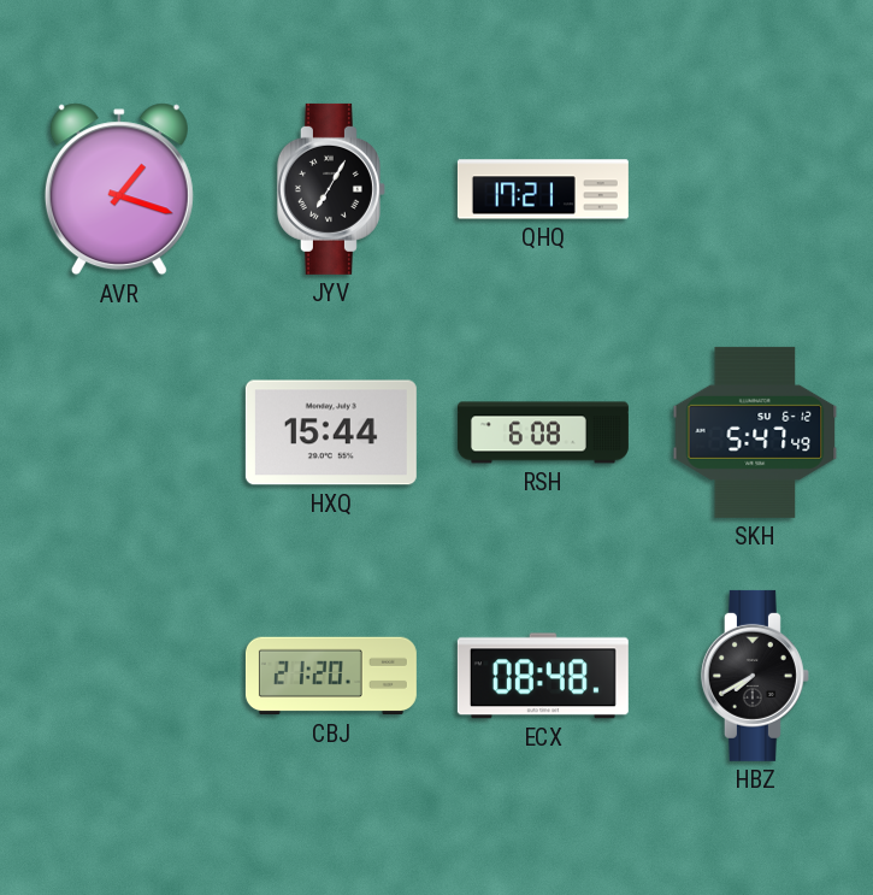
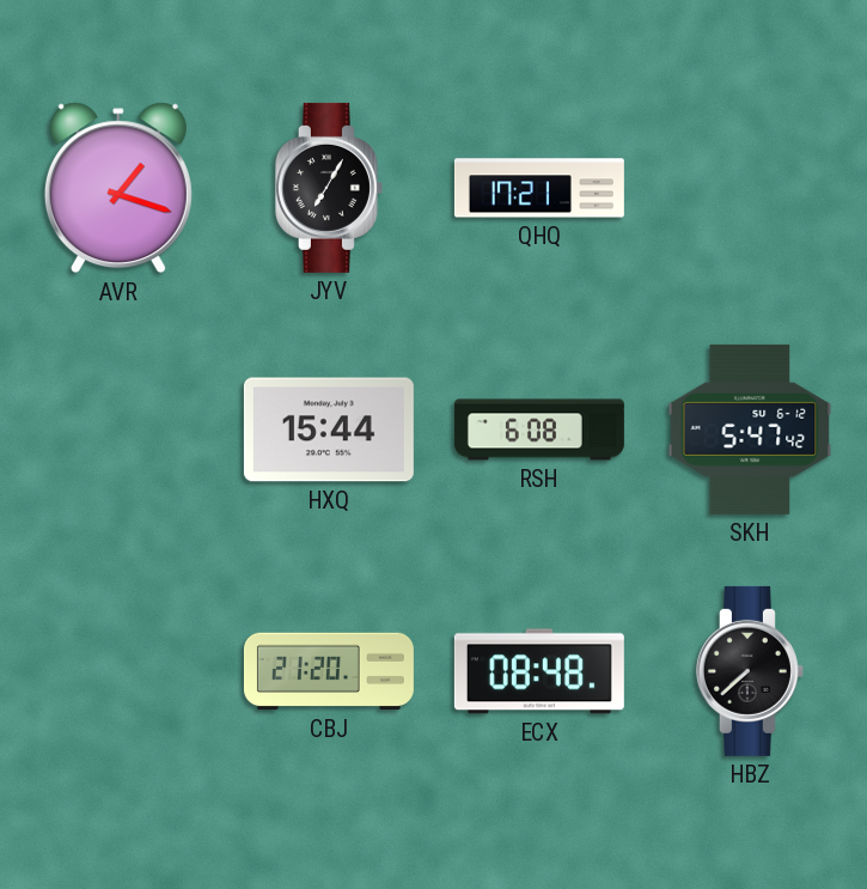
SKH: 5:47:49 -> 5:47:42
HBZ: 7:40 -> 7:38
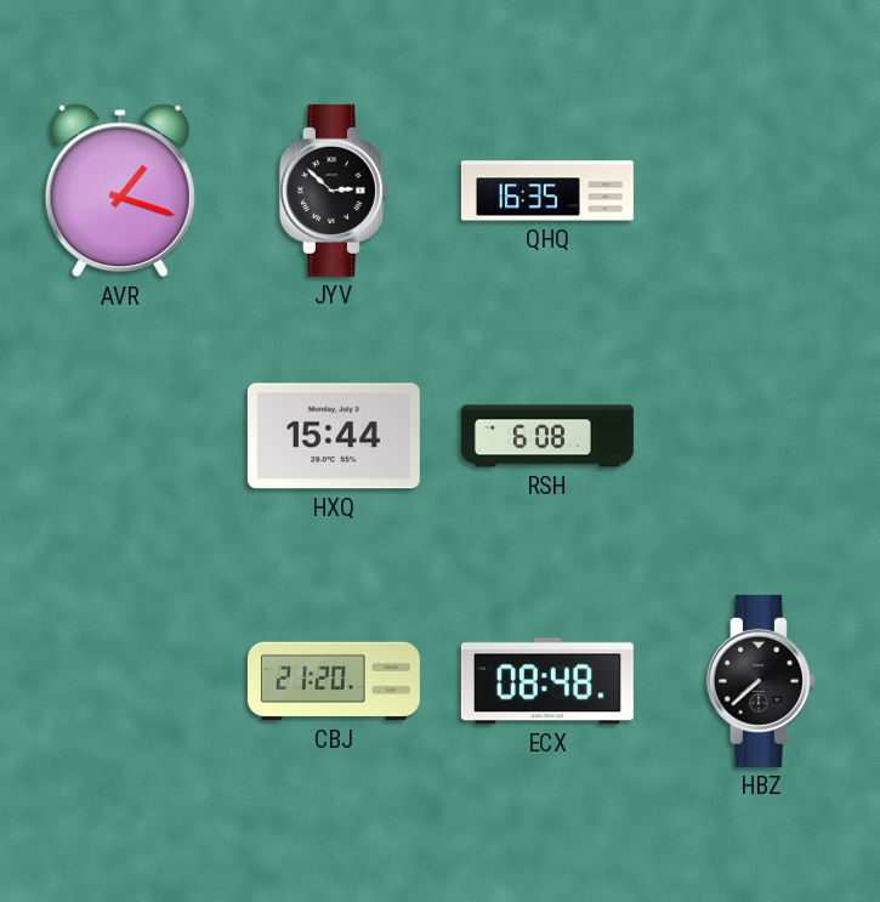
JYV: 7:05 -> 2:52
QHQ: 17:21 -> 16:35
SKH: 5:47 -> none
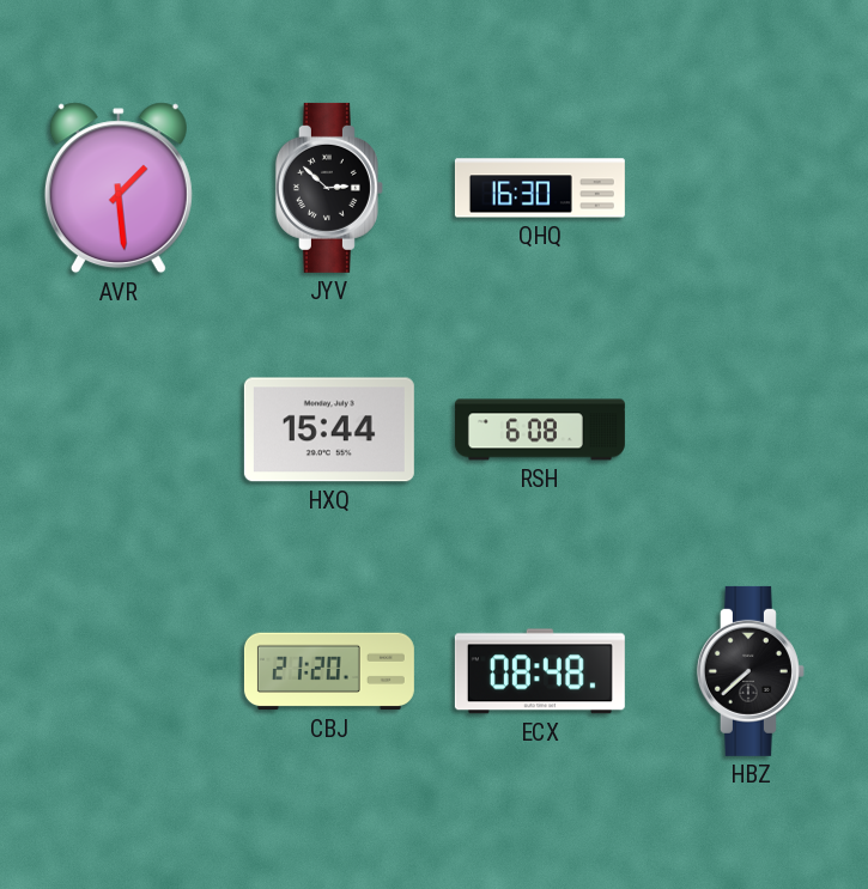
AVR: 1:18 -> 1:29
QHQ: 16:35 -> 16:30
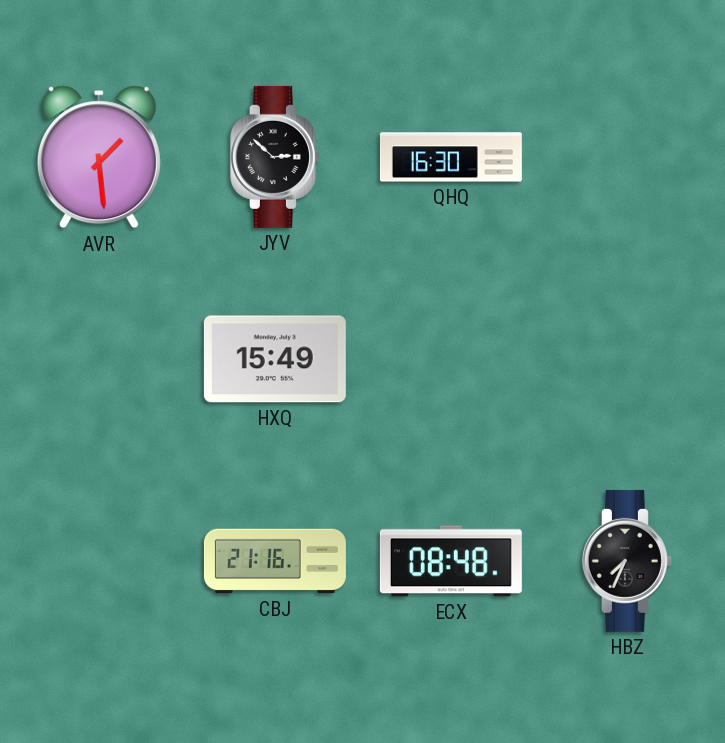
HXQ: 15:44 -> 15:49
RSH: 6:08 -> none
CBJ: 21:20 -> 21:16
HBZ: 7:38 -> 7:34
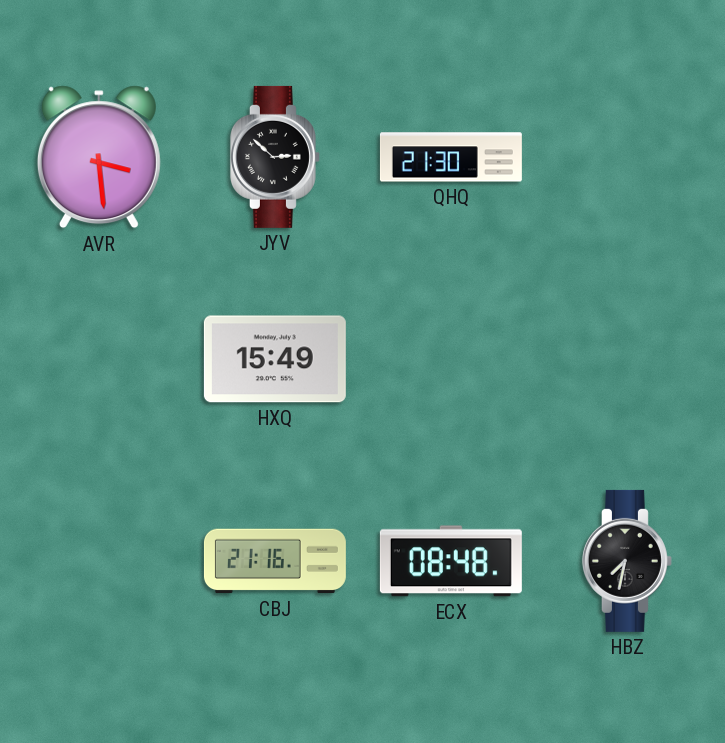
AVR: 1:29 -> 3:29
QHQ: 16:30 -> 21:30
HBZ: 7:34 -> 7:32
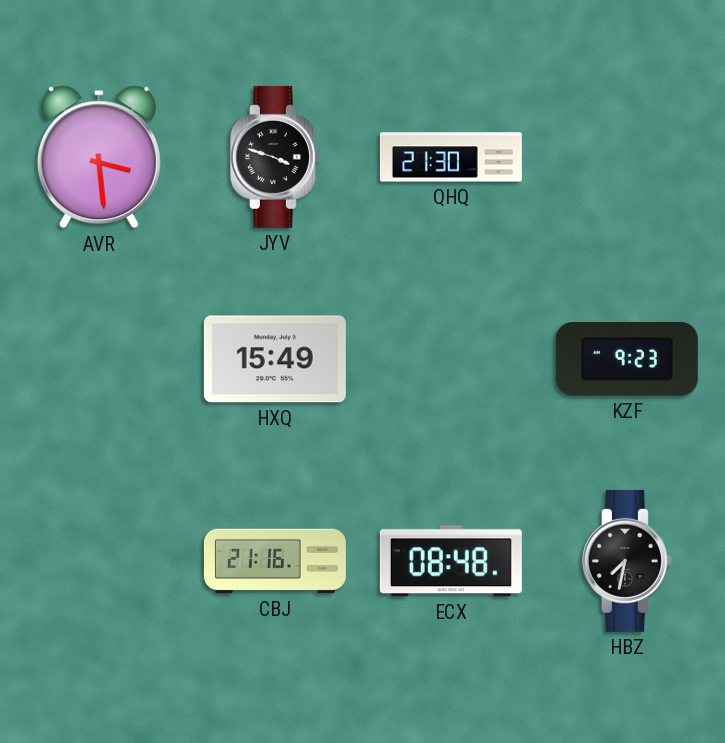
JYV: 2:52 -> 3:48
KZF: none -> 9:23
